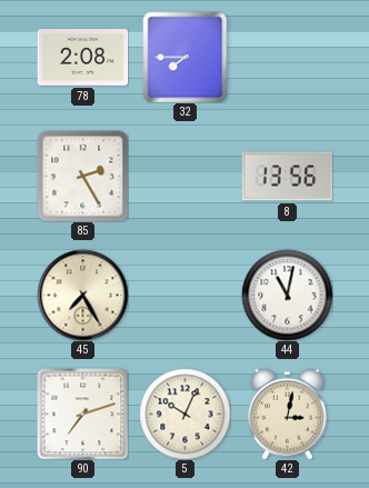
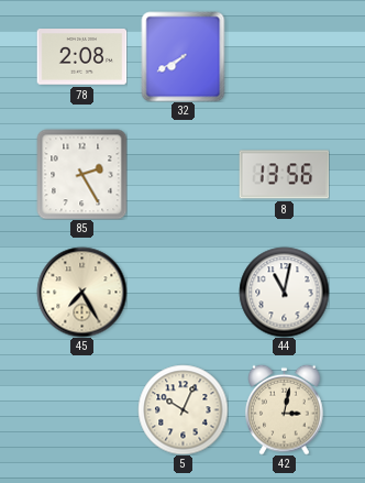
32: 7:45 -> 7:40
90: 7:12 -> none
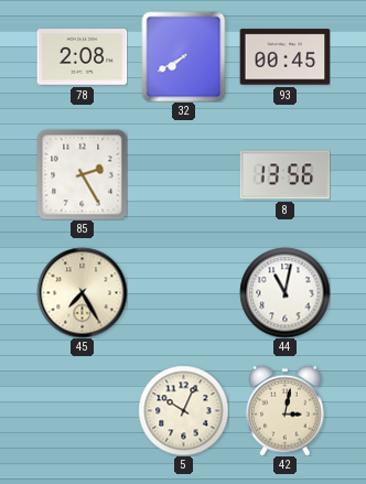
93: none -> 00:45
